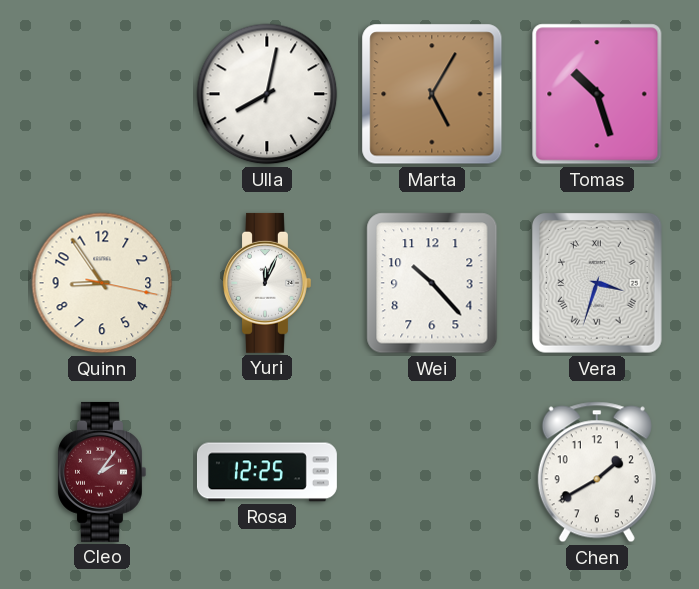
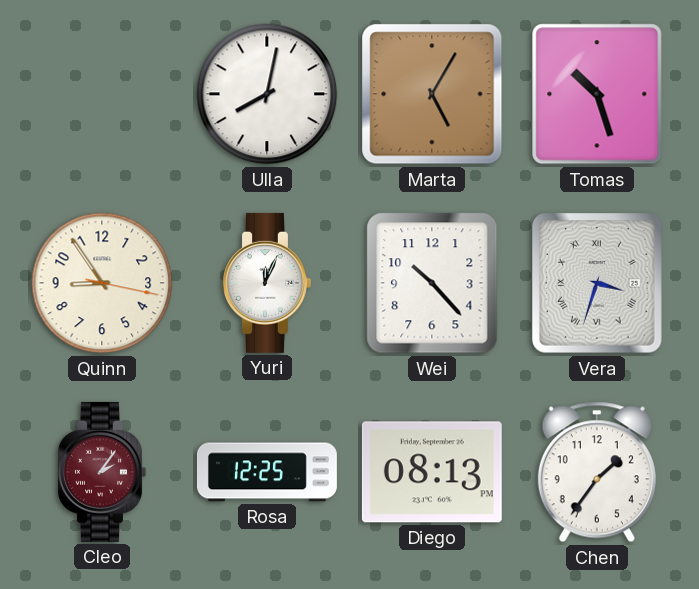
Diego: none -> 08:13
Chen: 1:40 -> 1:36
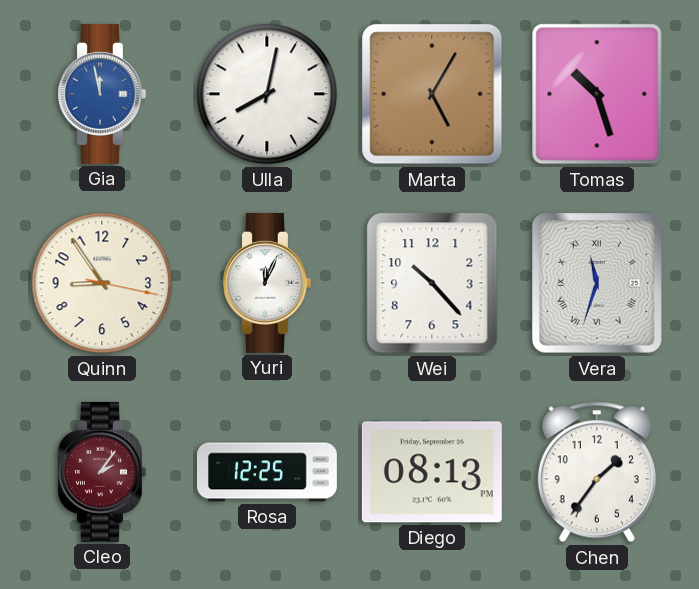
Gia: none -> 11:58
Vera: 3:33 -> 11:33
